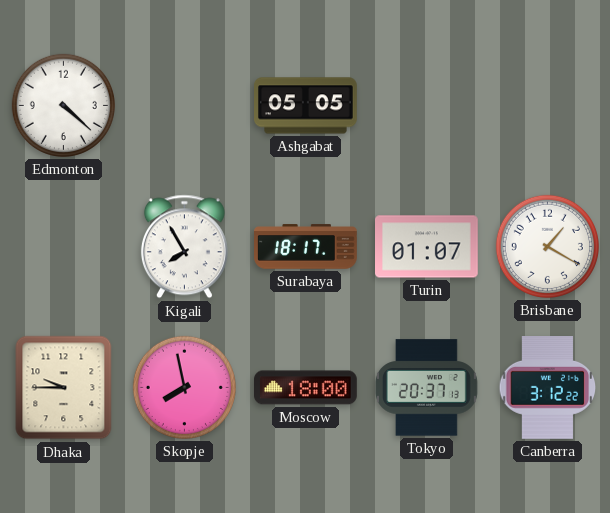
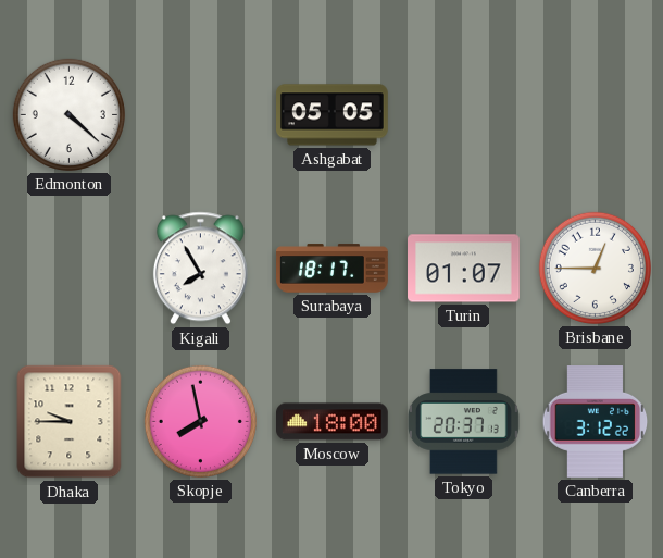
Brisbane: 1:20 -> 12:45
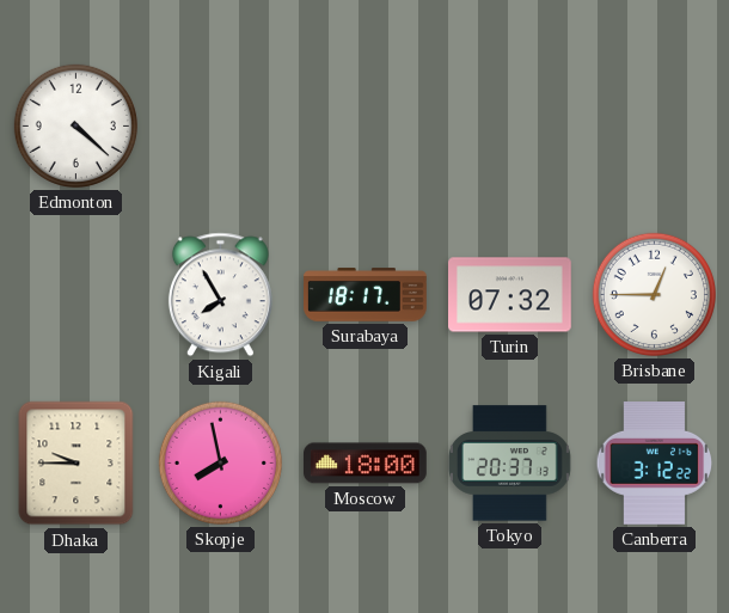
Ashgabat: 05:05 -> none
Turin: 01:07 -> 07:32
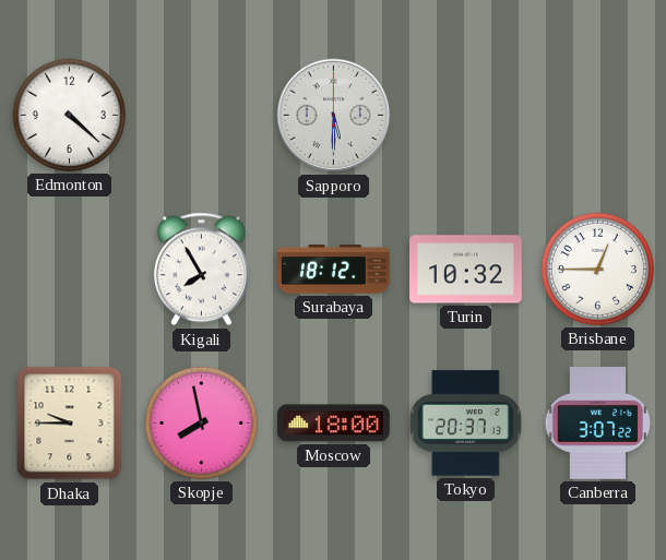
Sapporo: none -> 5:30
Surabaya: 18:17 -> 18:12
Turin: 07:32 -> 10:32
Canberra: 3:12 -> 3:07
